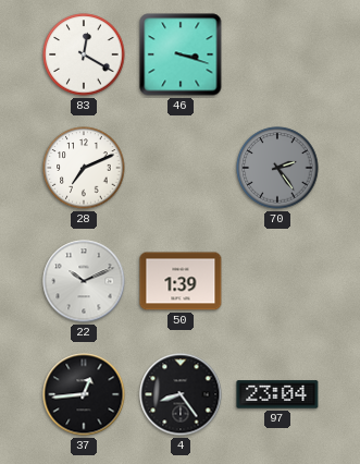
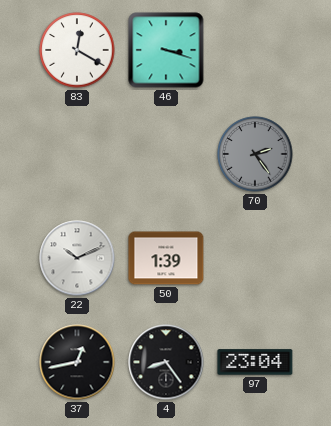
28: 7:11 -> none
37: 12:44 -> 12:43
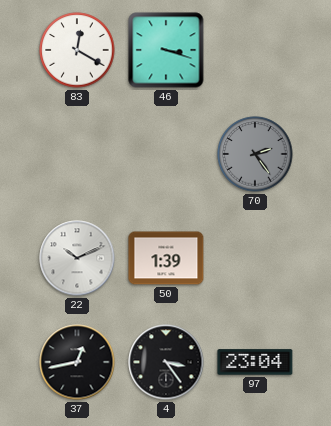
4: 8:24 -> 3:24
